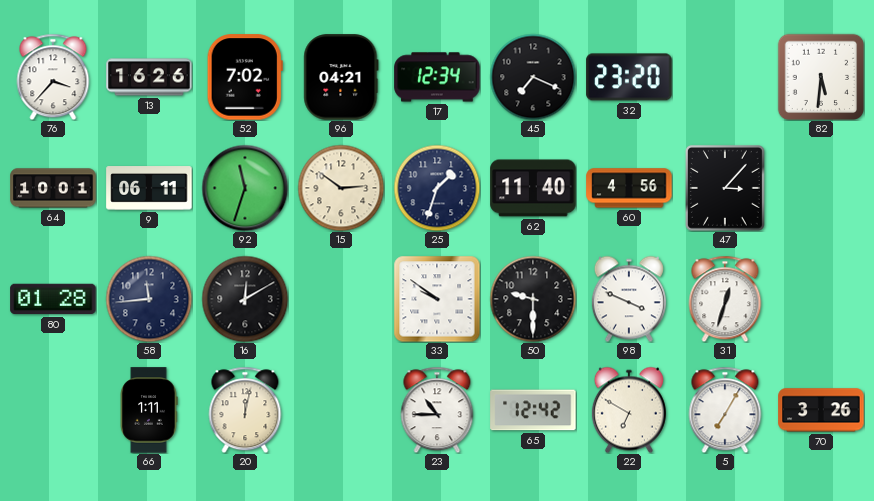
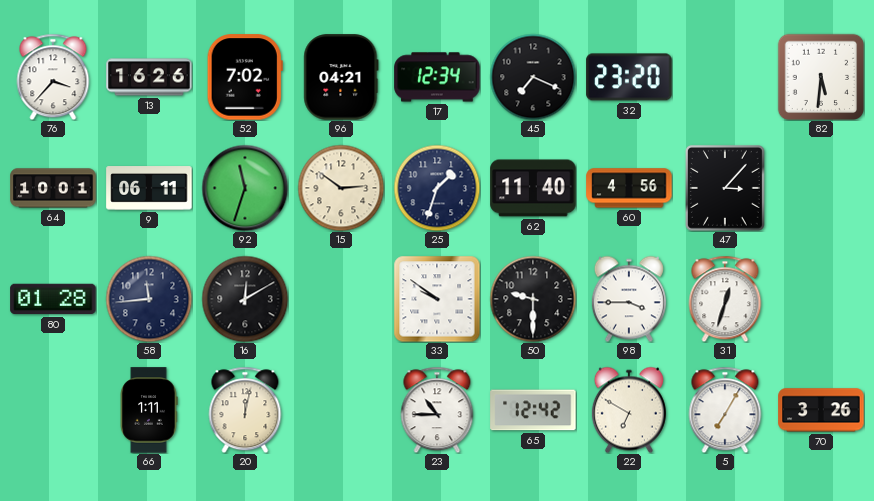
98: 3:49 -> 3:45
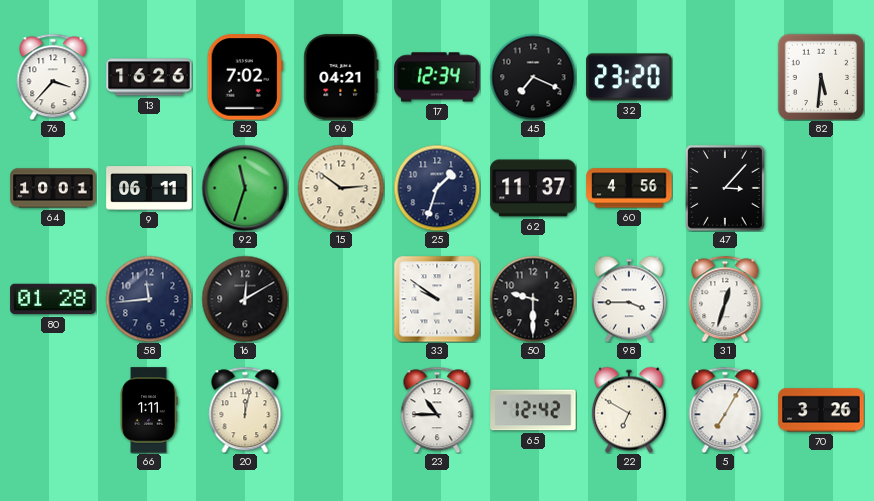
62: 11:40 -> 11:37
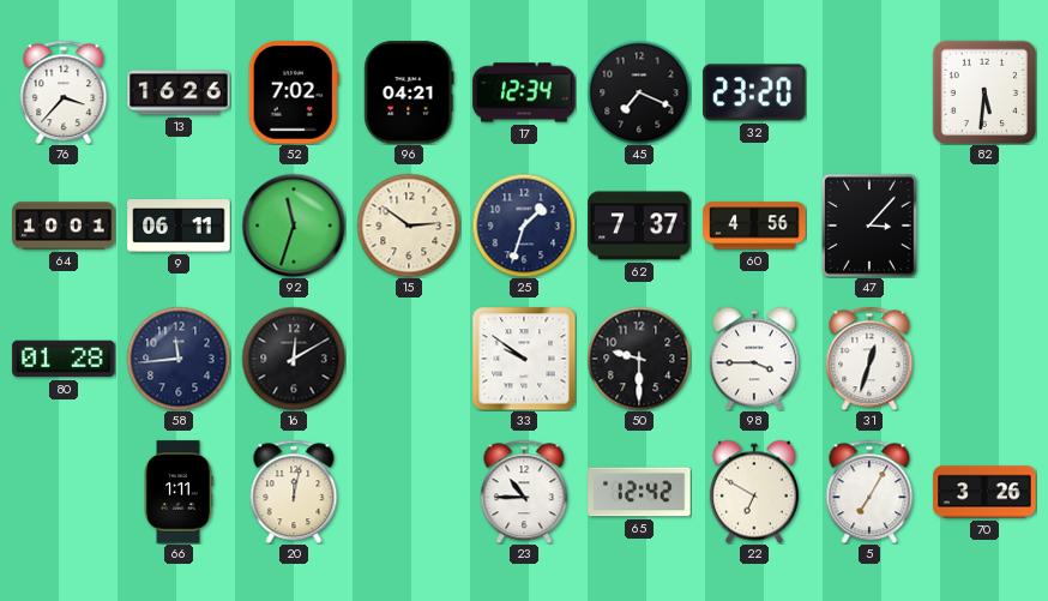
62: 11:37 -> 7:37
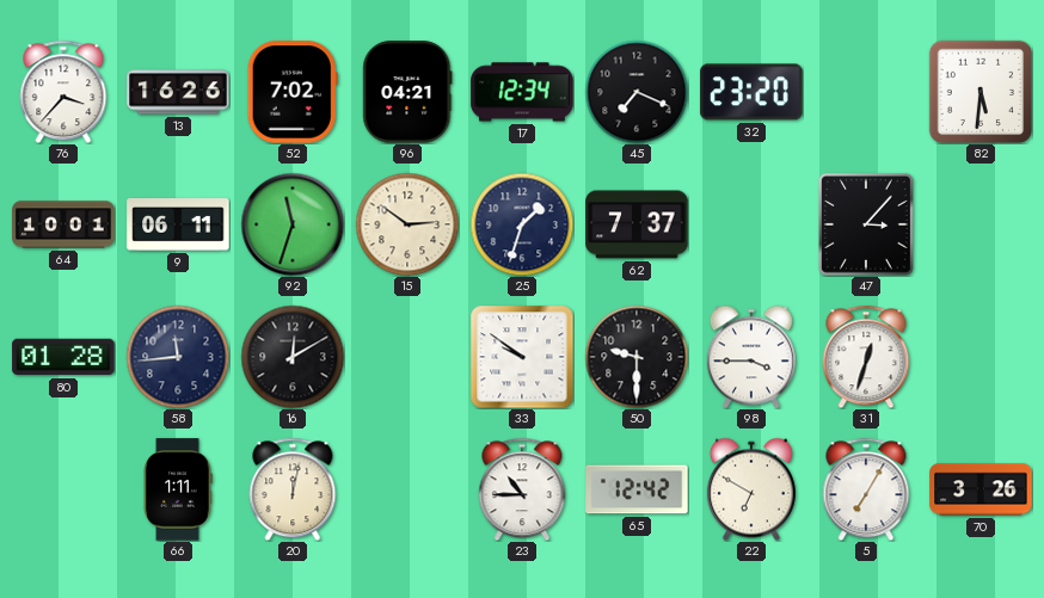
60: 4:56 -> none
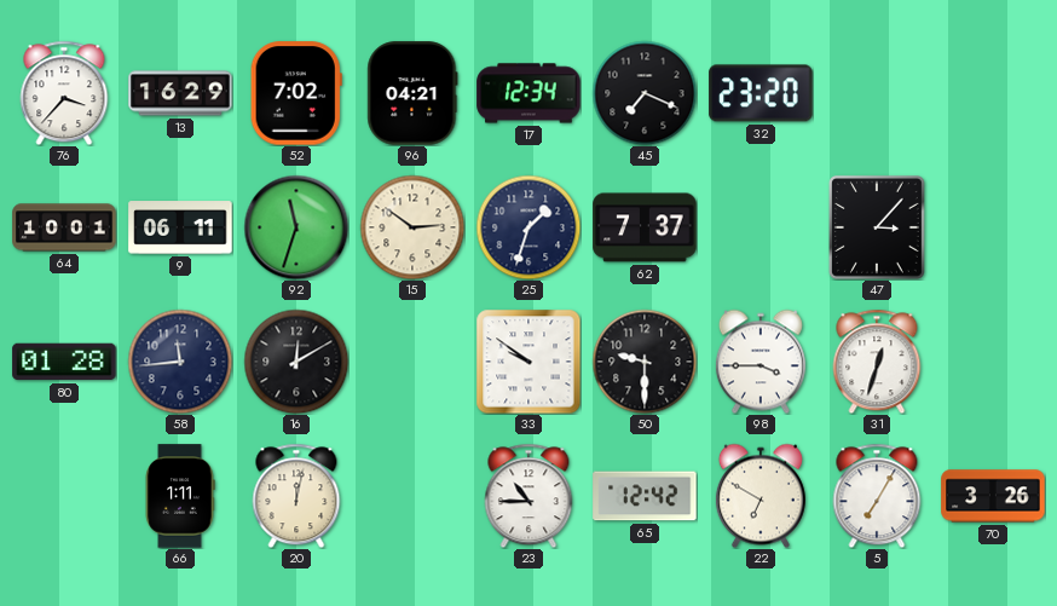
13: 16:26 -> 16:29
82: 5:31 -> none
